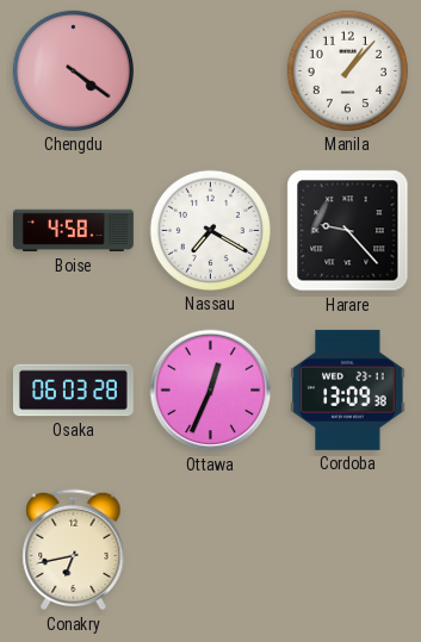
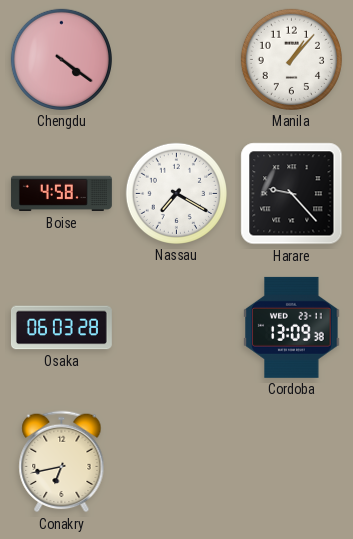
Ottawa: 12:34 -> none
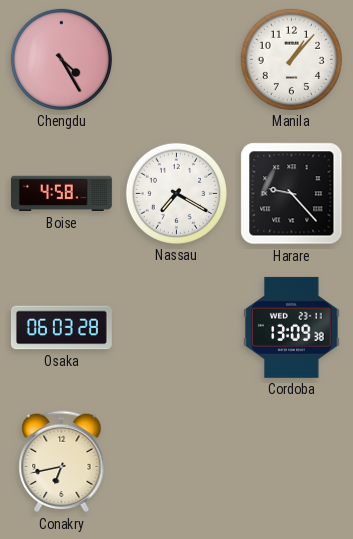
Chengdu: 4:21 -> 4:25
